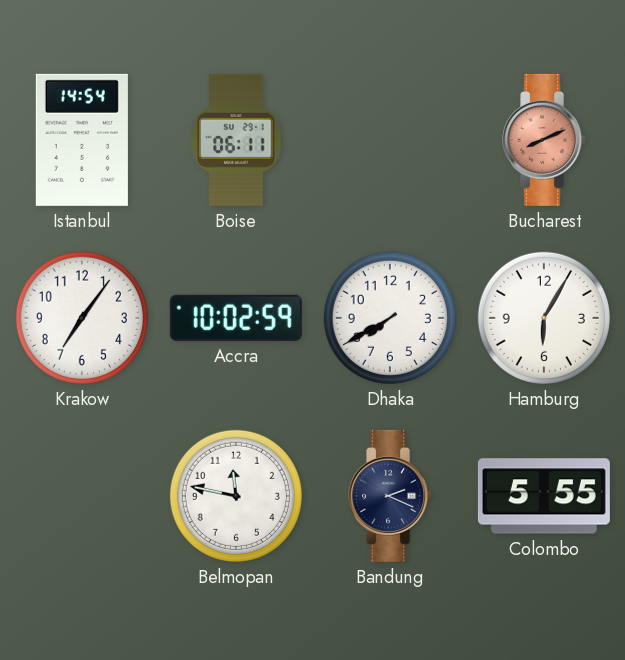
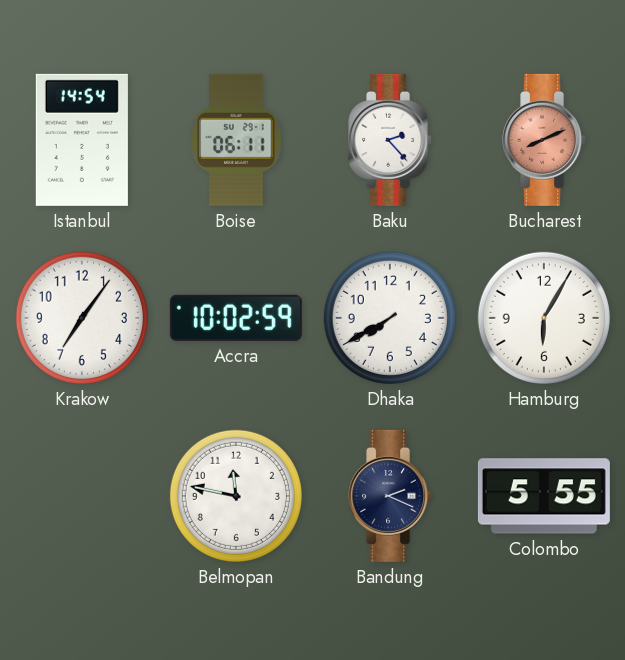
Baku: none -> 2:23
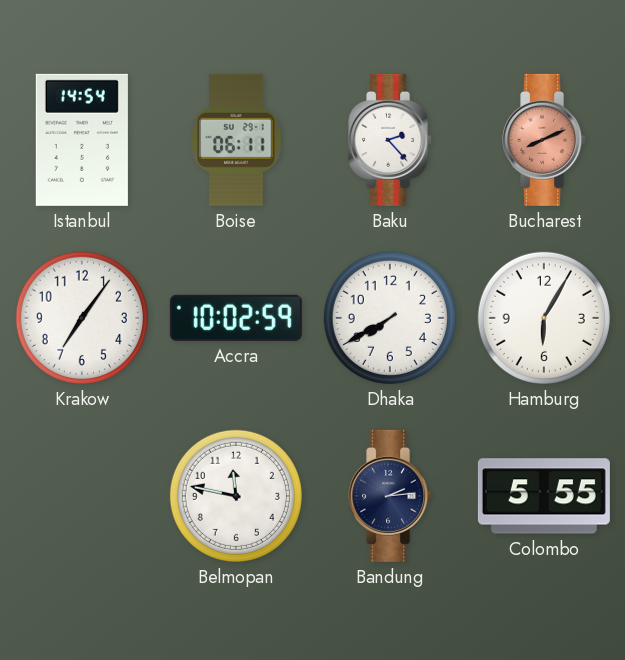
Bandung: 2:19 -> 2:14
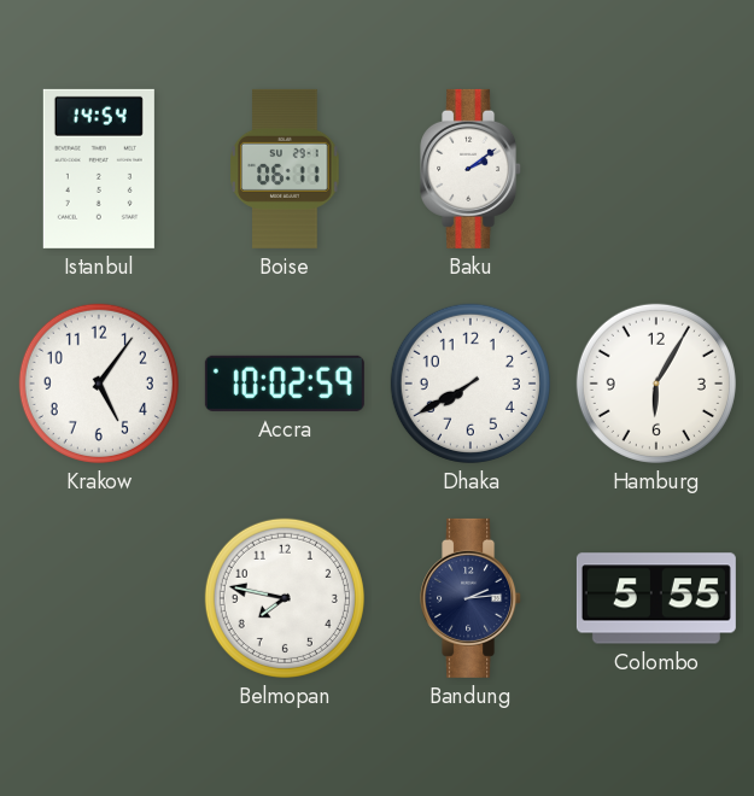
Baku: 2:23 -> 2:09
Bucharest: 8:11 -> none
Krakow: 7:06 -> 5:06
Belmopan: 11:47 -> 7:47
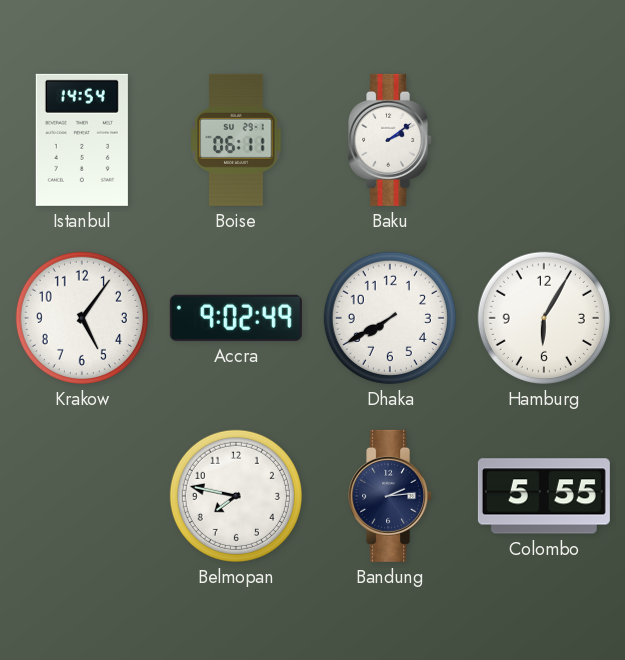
Accra: 10:02 -> 9:02
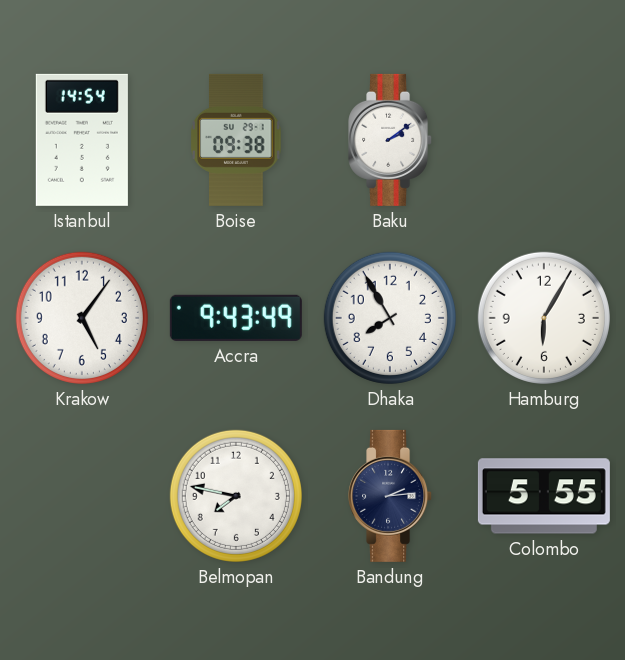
Boise: 06:11 -> 09:38
Accra: 9:02 -> 9:43
Dhaka: 7:40 -> 7:55
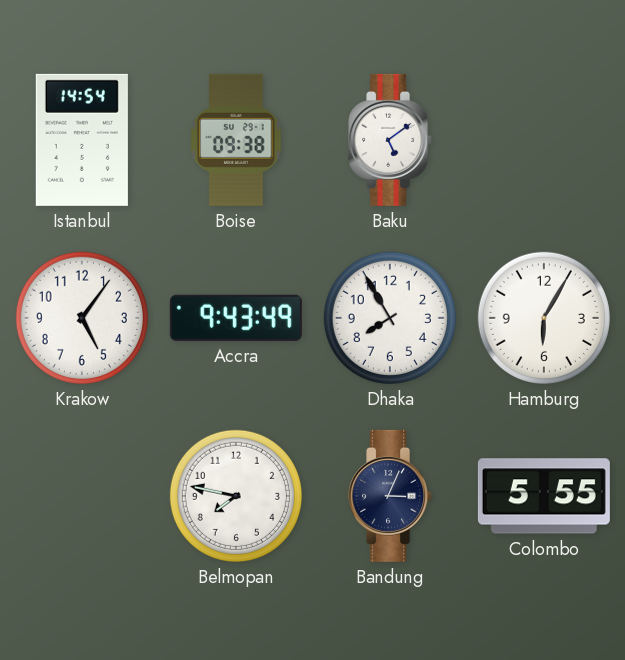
Baku: 2:09 -> 5:09
Bandung: 2:14 -> 3:04
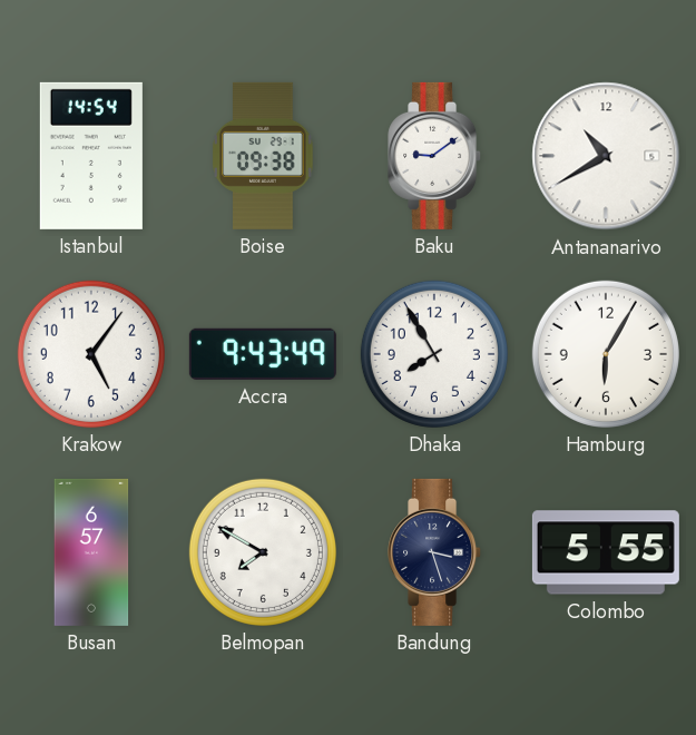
Baku: 5:09 -> 9:09
Antananarivo: none -> 10:40
Busan: none -> 6:57
Belmopan: 7:47 -> 7:50
Bandung: 3:04 -> 3:27
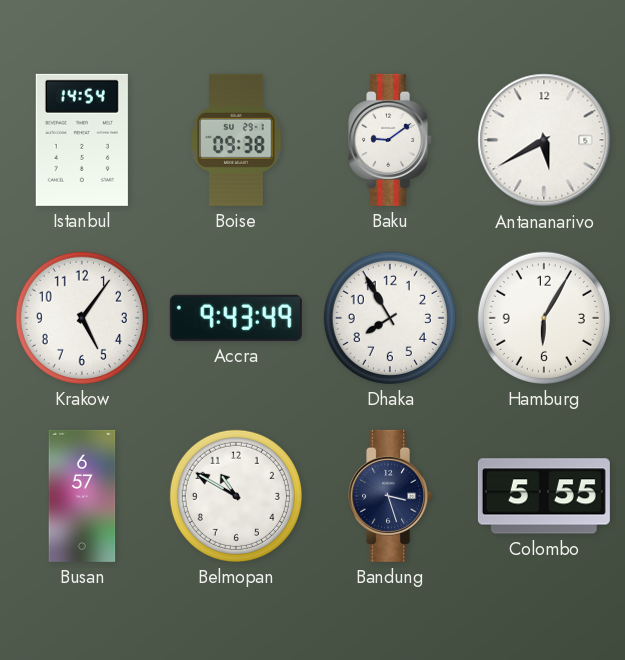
Antananarivo: 10:40 -> 5:40
Belmopan: 7:50 -> 10:50
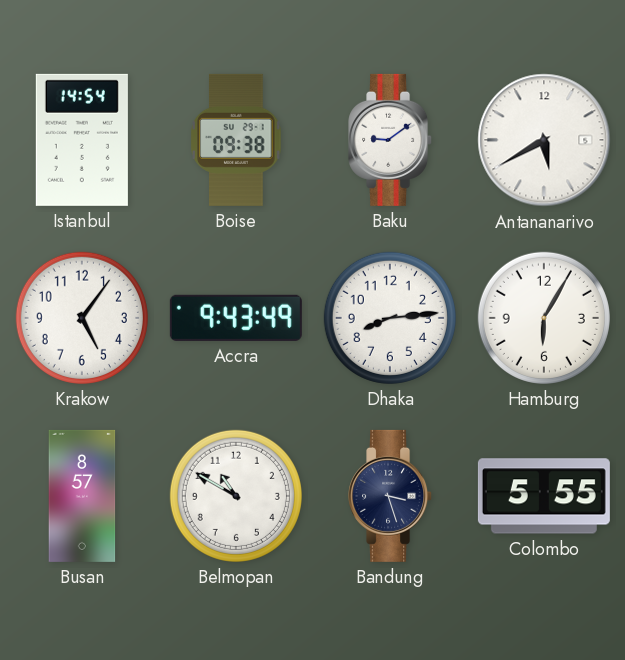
Dhaka: 7:55 -> 8:14
Busan: 6:57 -> 8:57
